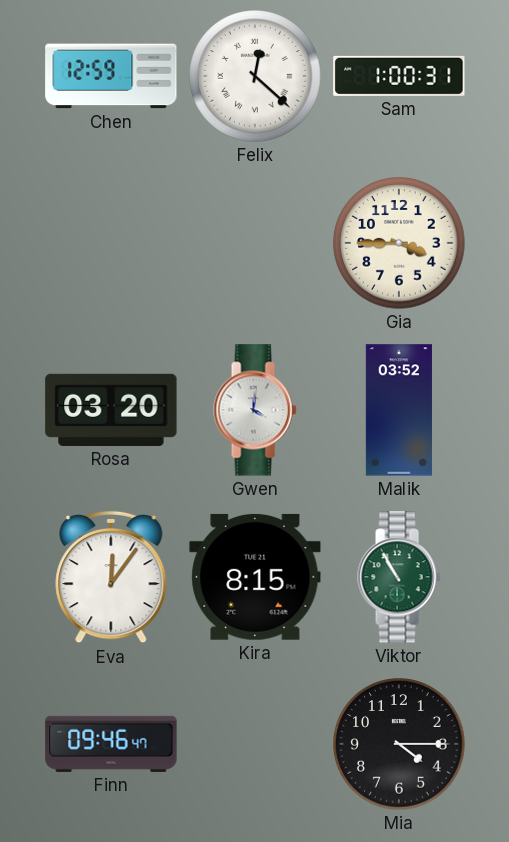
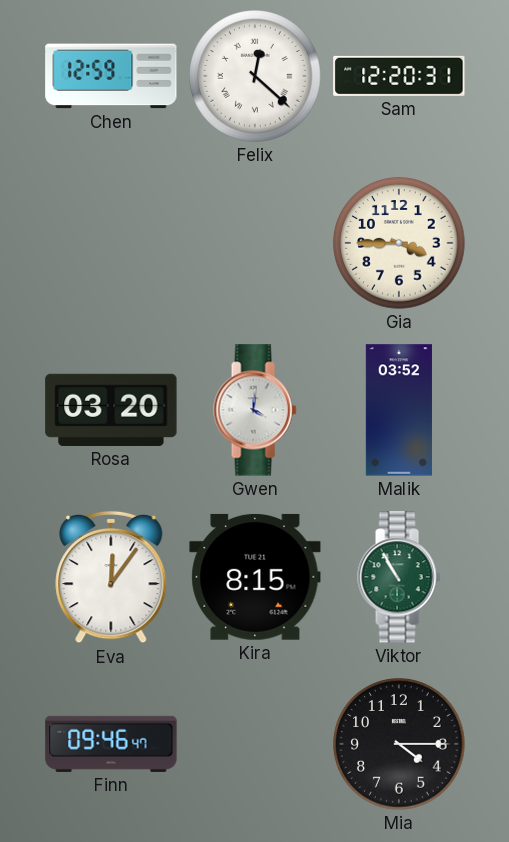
Sam: 1:00 -> 12:20
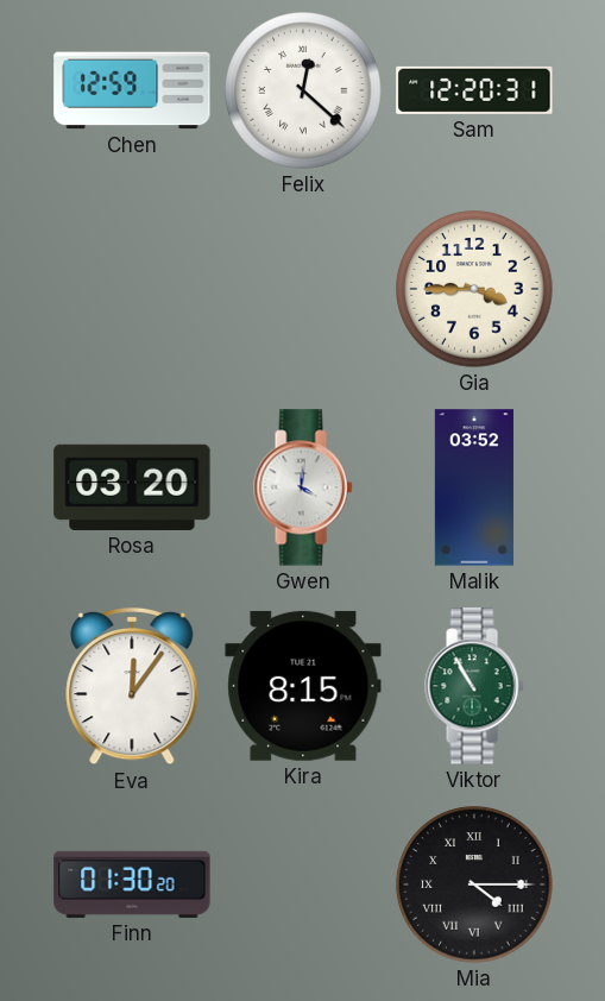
Finn: 09:46 -> 01:30
Mia numerals: Arabic -> Roman
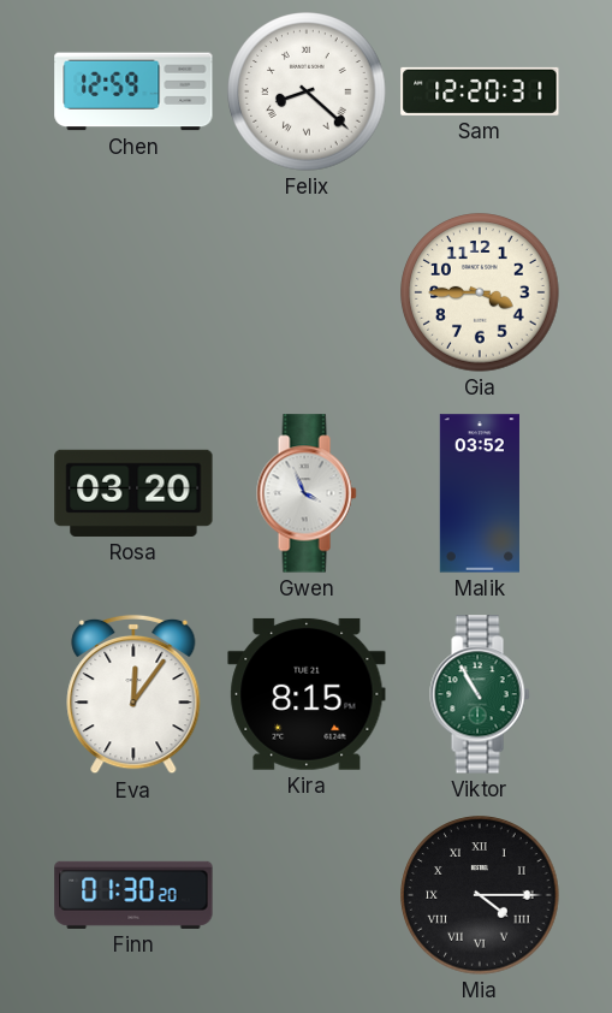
Felix: 12:22 -> 8:22
Gwen: 4:01 -> 3:56
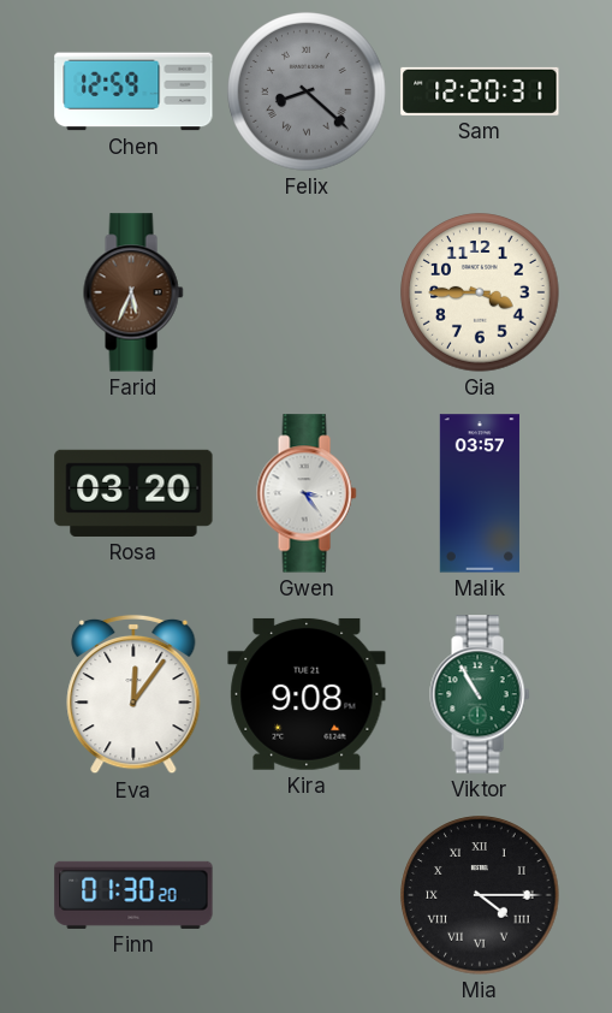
Felix dial: white -> grey
Farid: none -> 5:34
Gwen: 3:56 -> 3:24
Malik: 03:52 -> 03:57
Kira: 8:15 -> 9:08
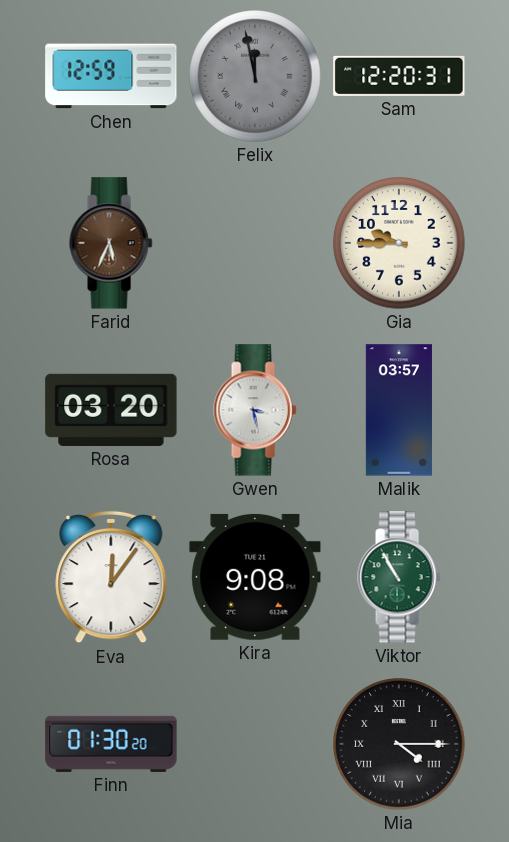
Felix: 8:22 -> 11:58
Gia: 3:45 -> 9:45
Gwen: 3:24 -> 3:28
